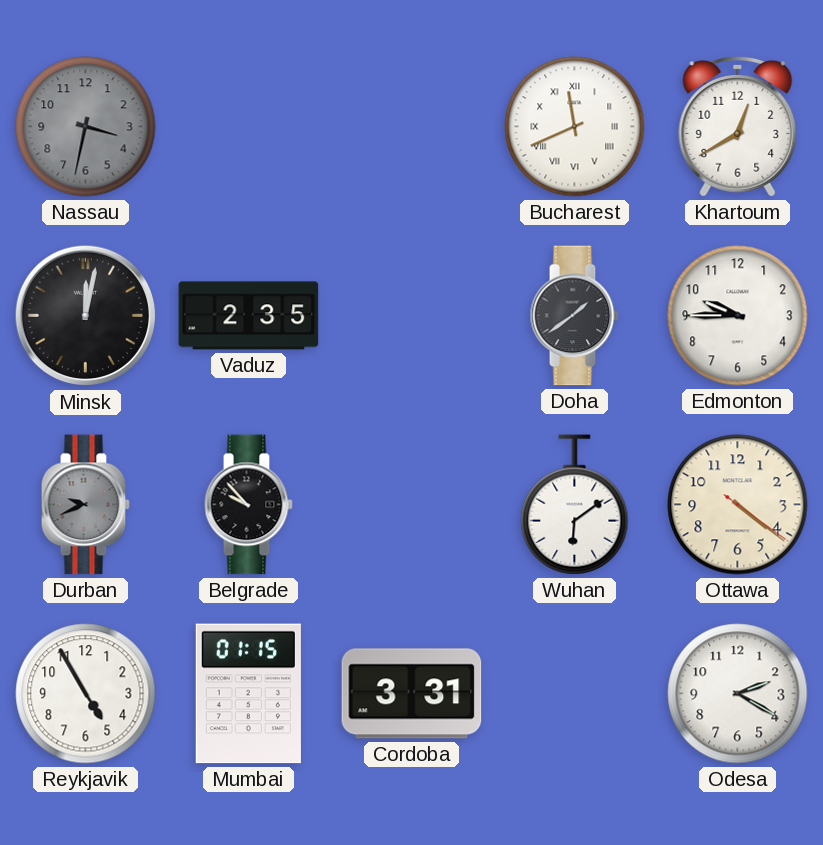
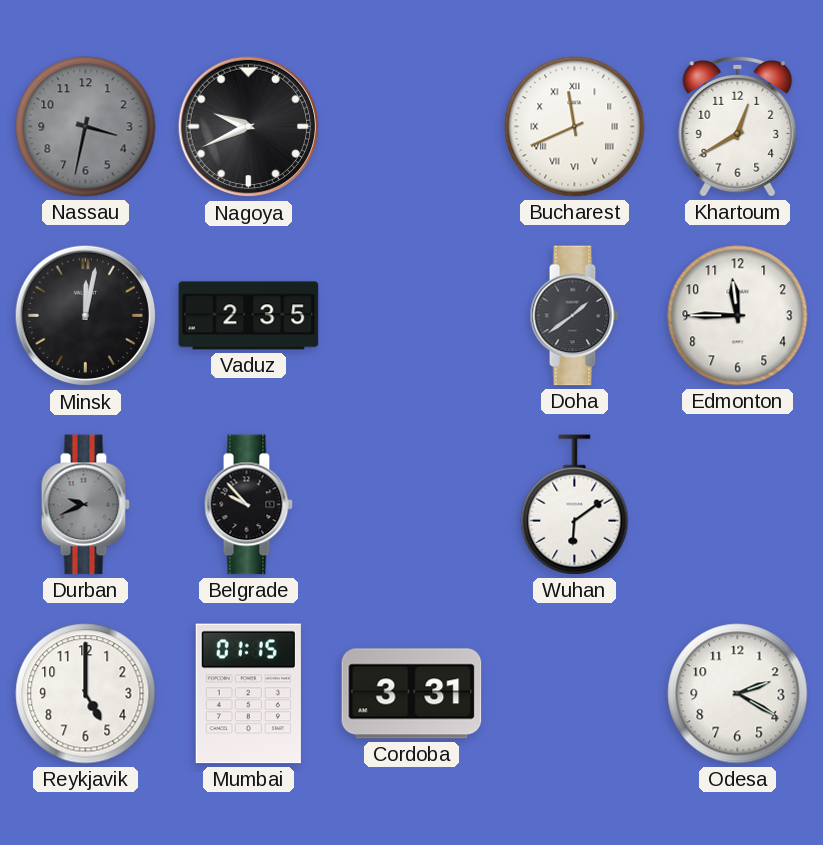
Nagoya: none -> 9:41
Edmonton: 9:45 -> 11:45
Ottawa: 4:21 -> none
Reykjavik: 4:55 -> 5:00
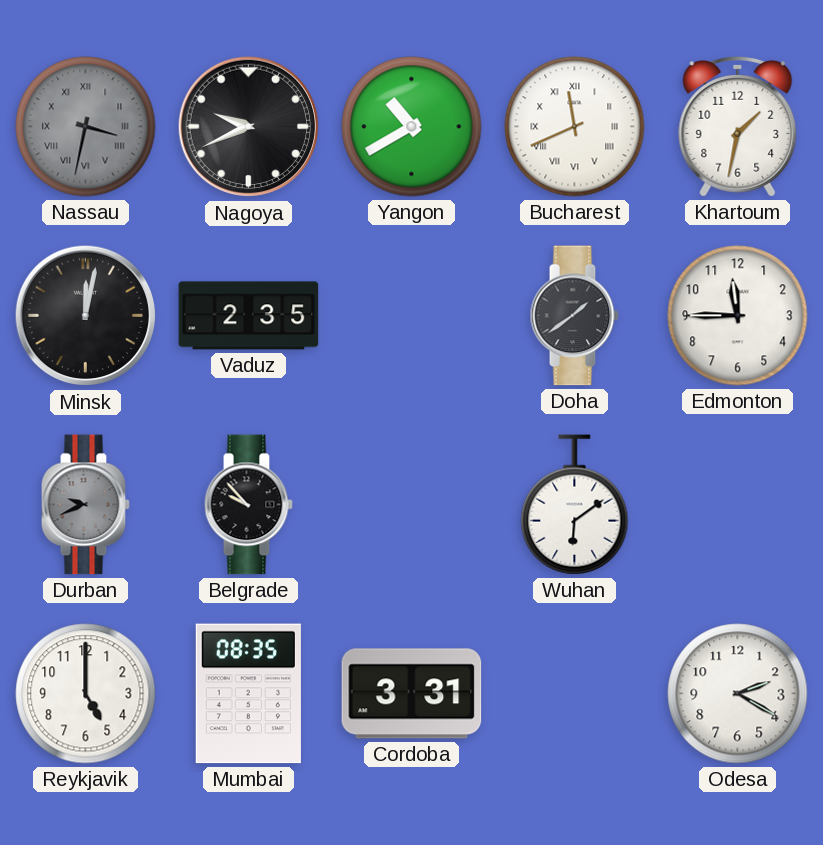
Nassau numerals: Arabic -> Roman
Yangon: none -> 10:40
Khartoum: 12:40 -> 1:32
Mumbai: 01:15 -> 08:35
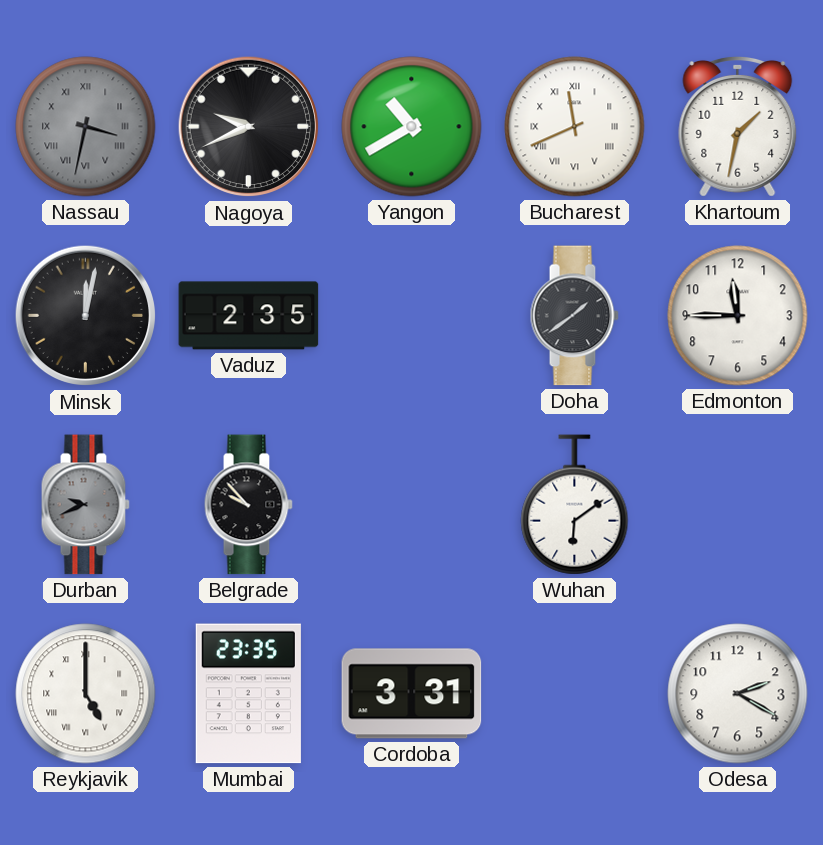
Reykjavik numerals: Arabic -> Roman
Mumbai: 08:35 -> 23:35
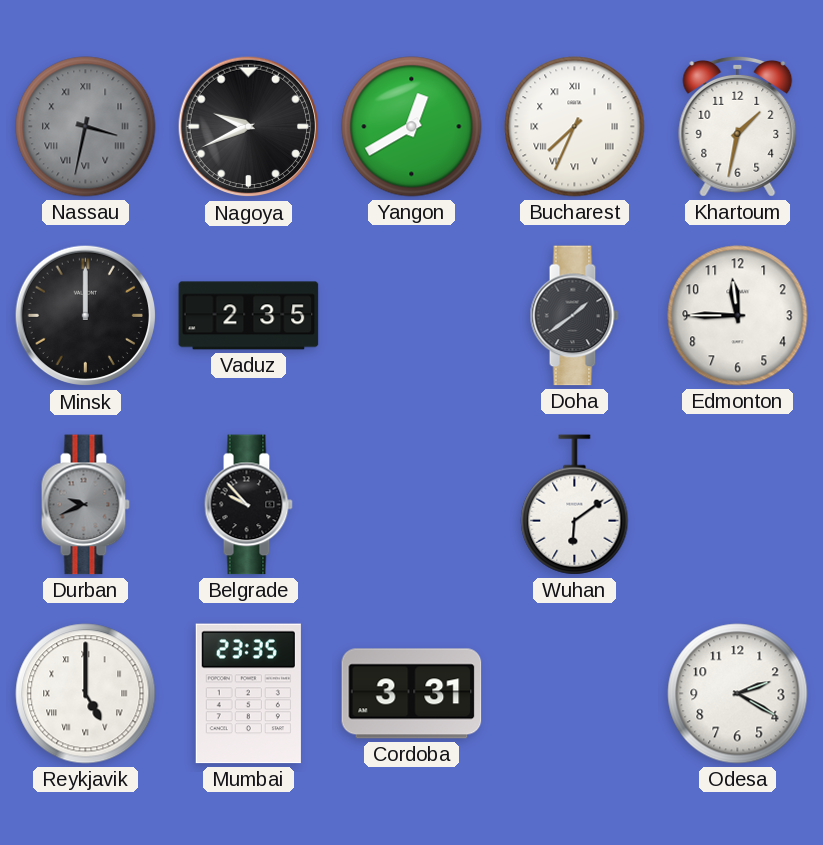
Yangon: 10:40 -> 12:40
Bucharest: 11:41 -> 7:34
Minsk: 12:02 -> 12:00
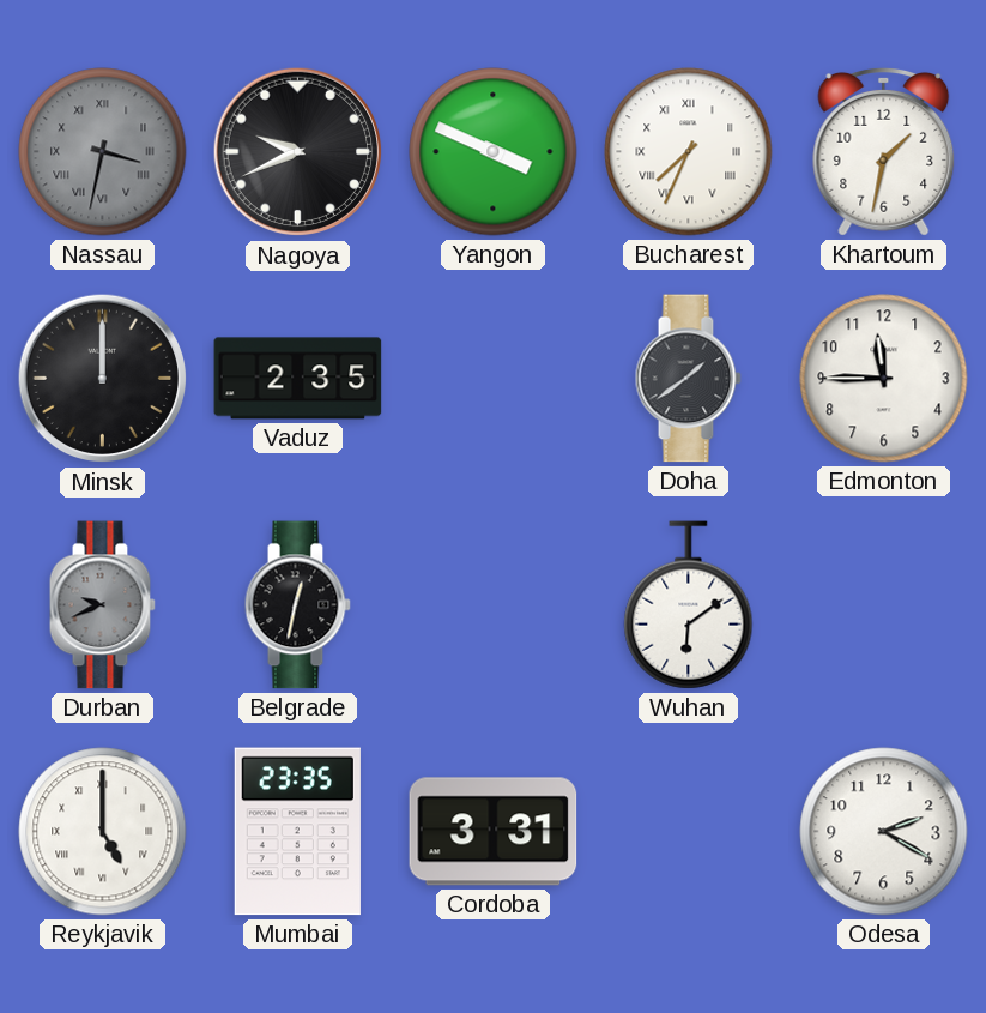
Yangon: 12:40 -> 3:49
Belgrade: 9:53 -> 12:32
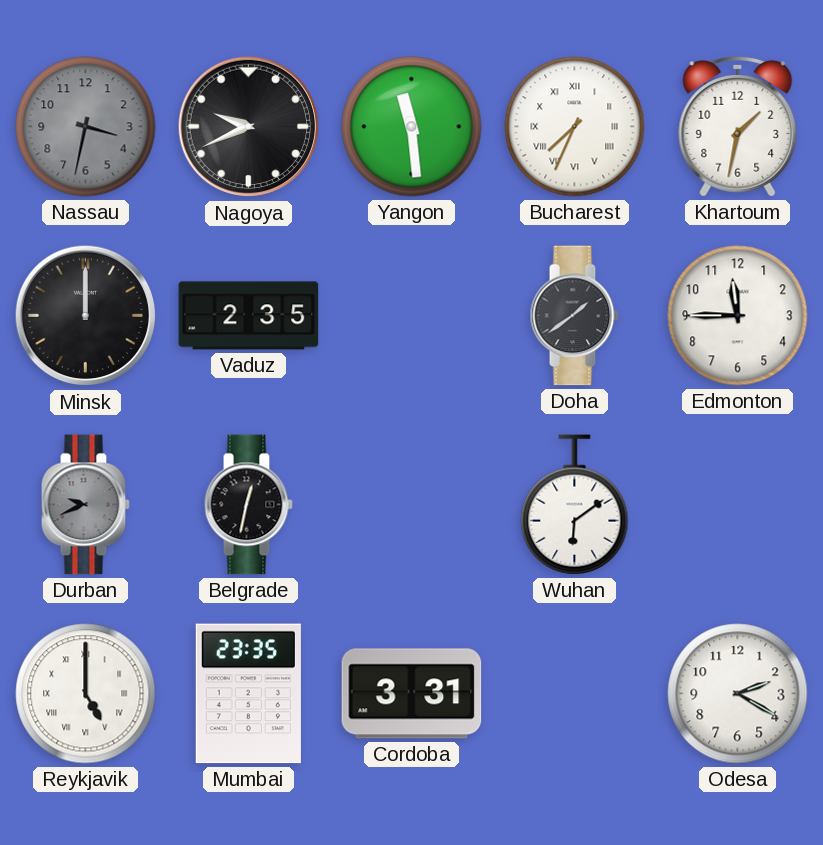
Nassau numerals: Roman -> Arabic
Yangon: 3:49 -> 11:29
